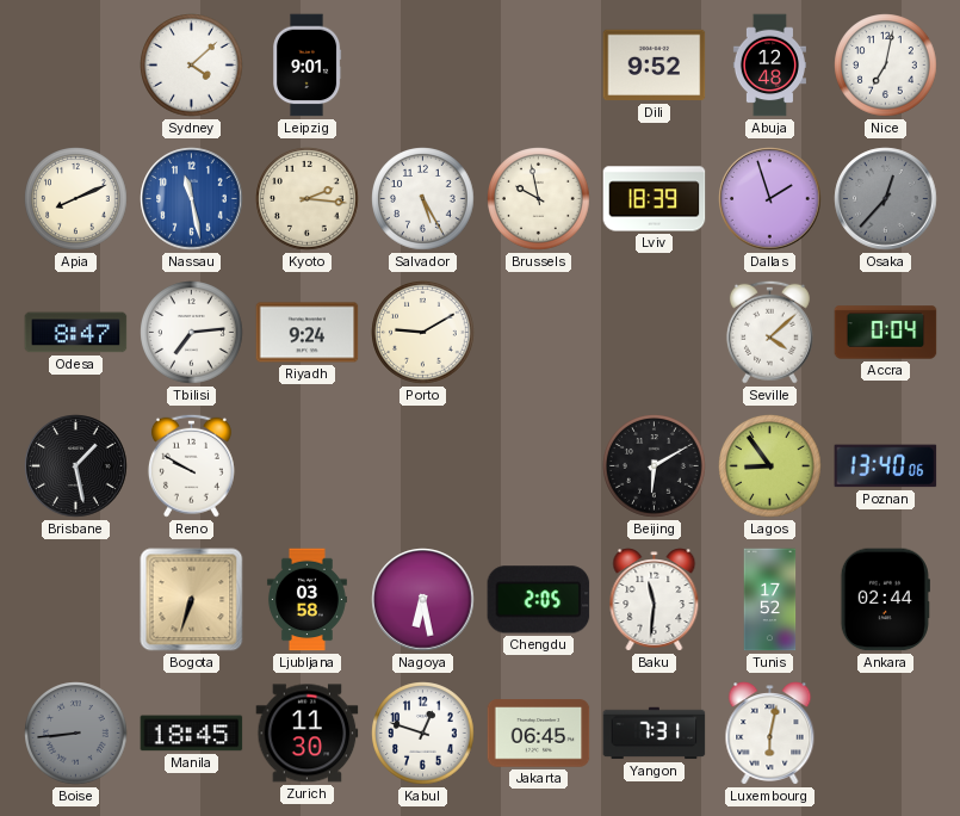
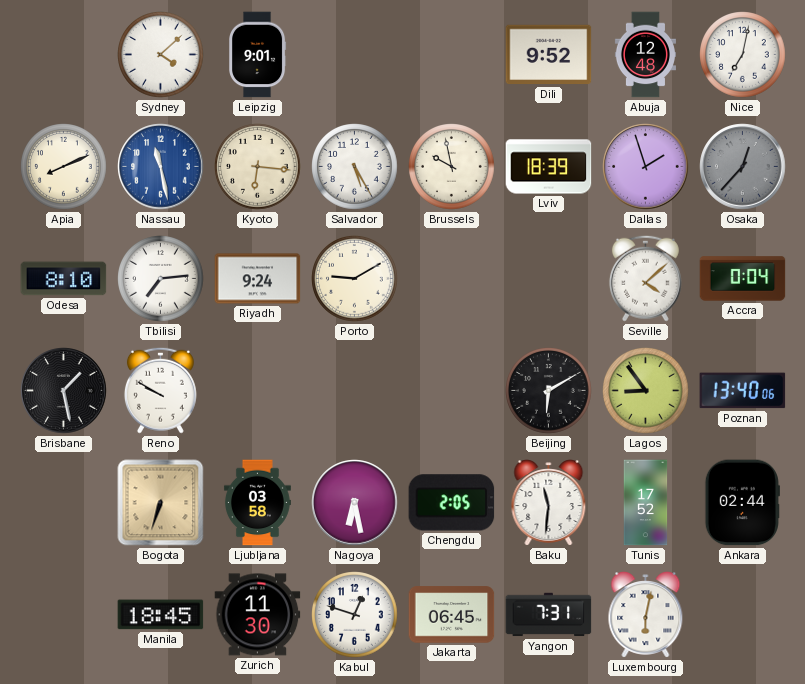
Kyoto: 2:16 -> 6:16
Odesa: 8:47 -> 8:10
Boise: 8:44 -> none
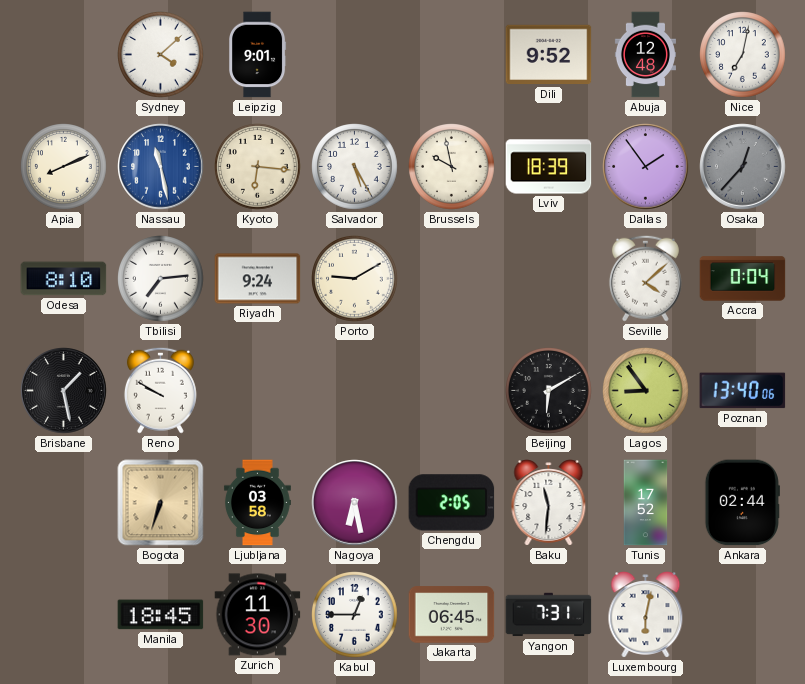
Dallas: 1:57 -> 1:54
Kabul: 12:48 -> 12:45
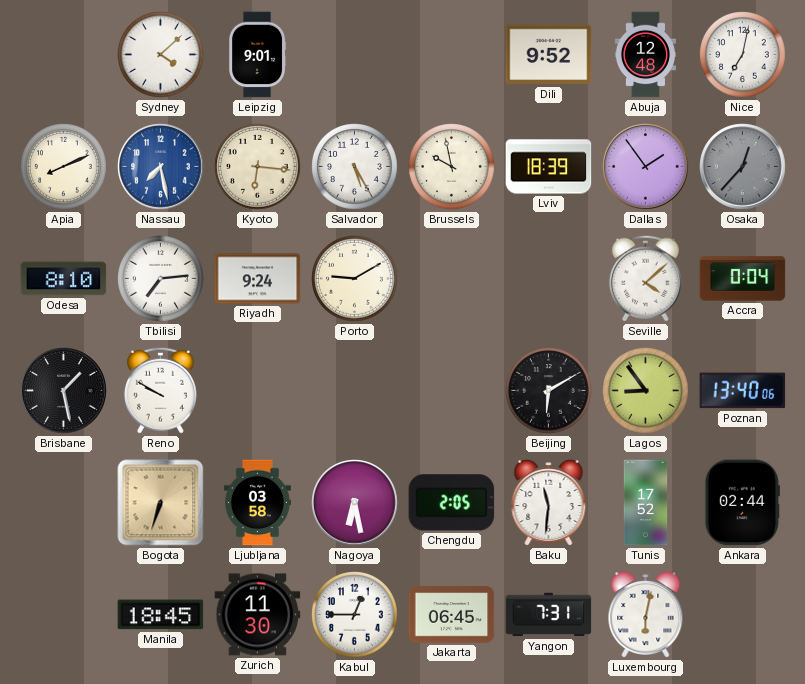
Nassau: 11:28 -> 7:28
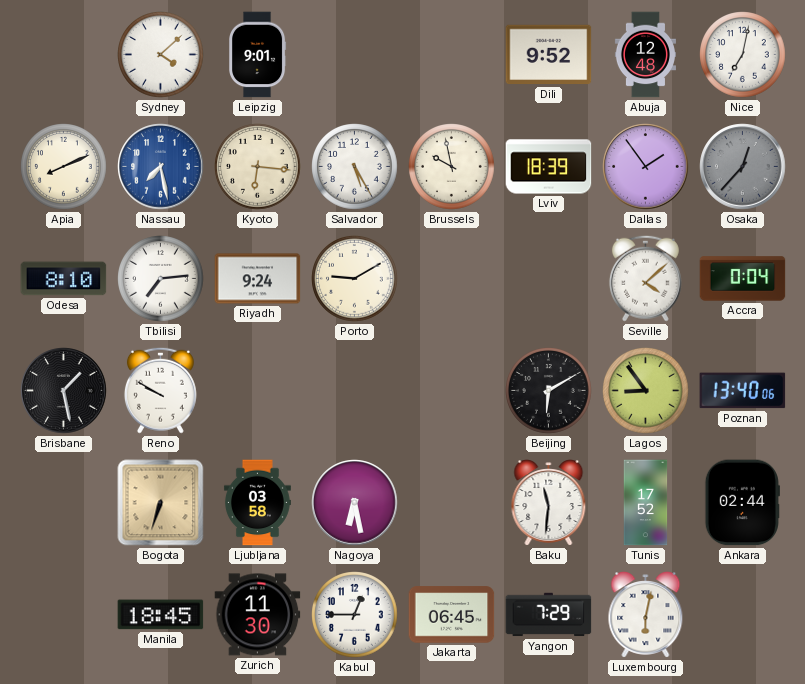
Chengdu: 2:05 -> none
Yangon: 7:31 -> 7:29
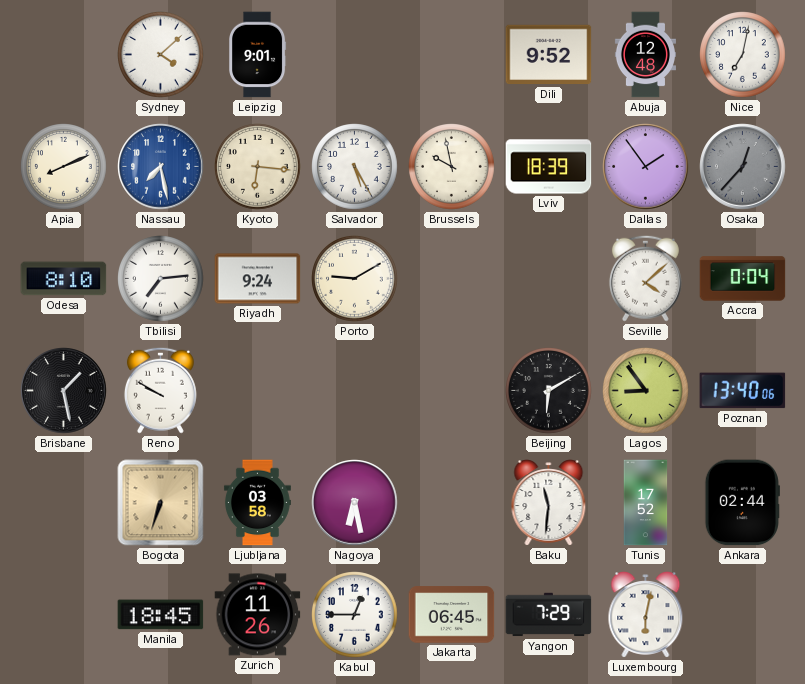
Zurich: 11:30 -> 11:26
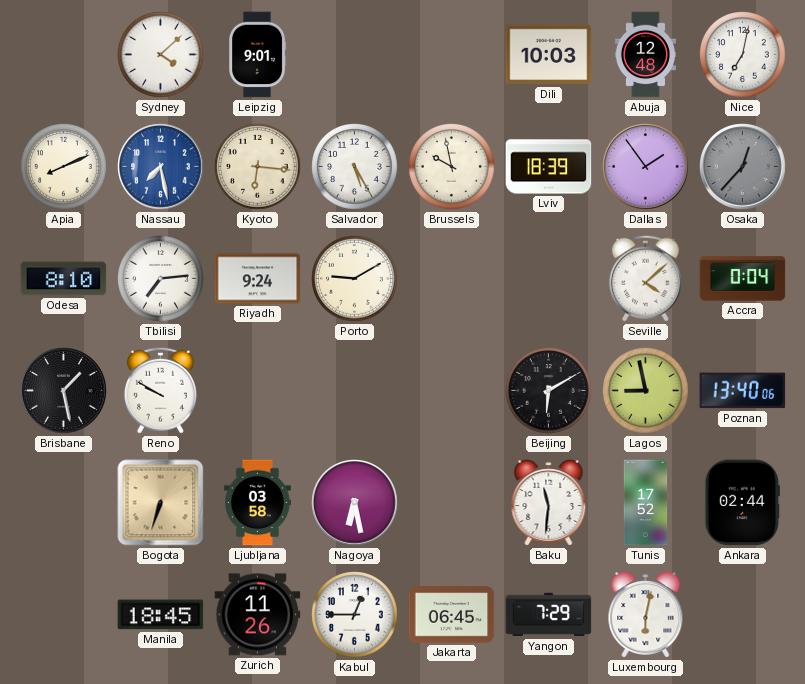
Dili: 9:52 -> 10:03
Lagos: 8:54 -> 8:58
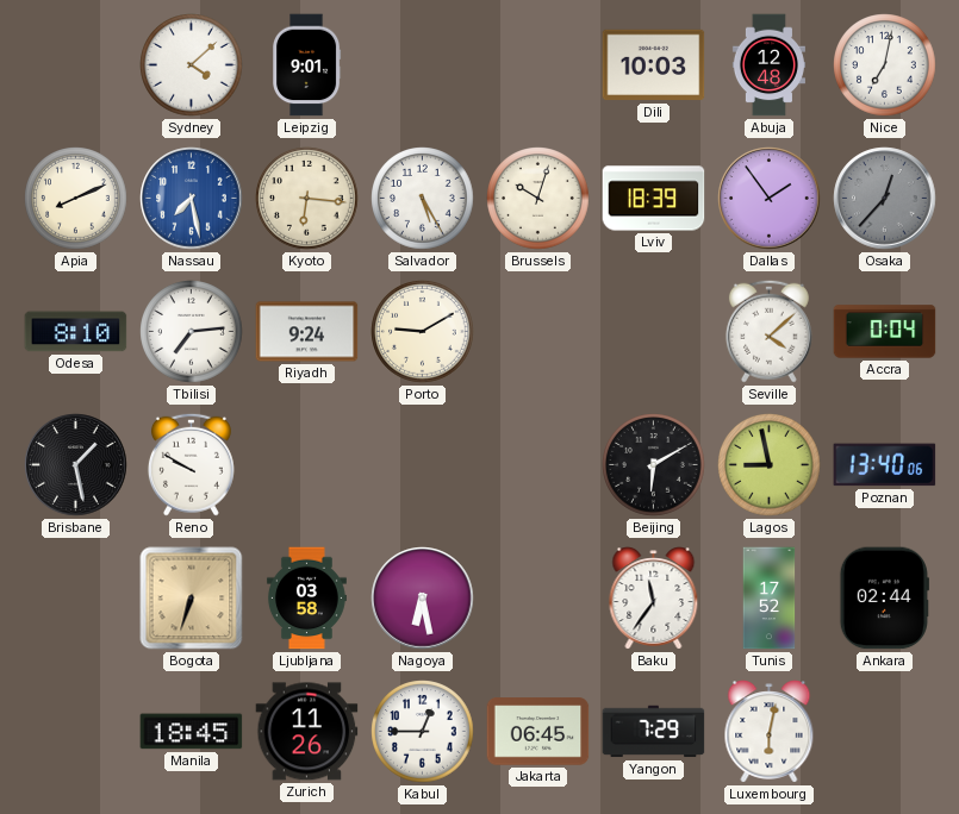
Brussels: 9:58 -> 10:03
Baku: 11:31 -> 11:36
